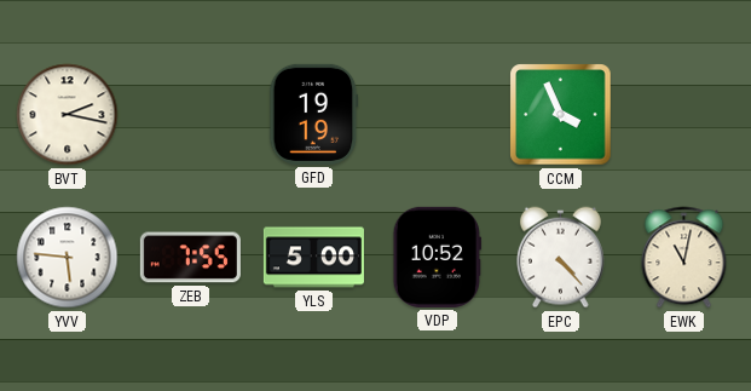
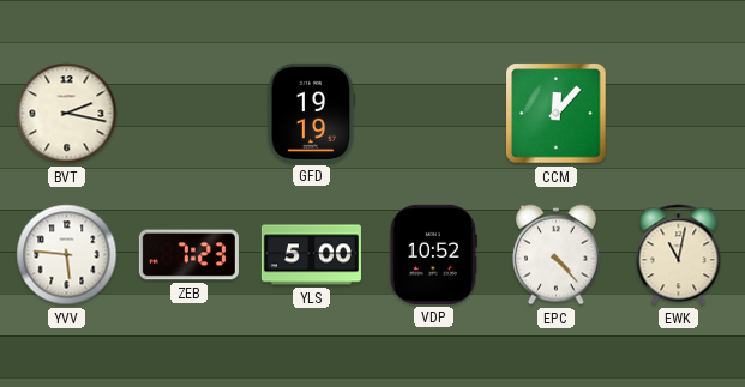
CCM: 3:56 -> 12:07
ZEB: 7:55 -> 7:23
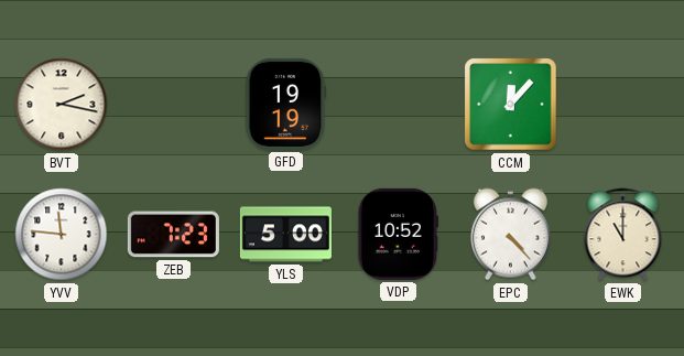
YVV: 5:46 -> 11:46
EWK: 11:02 -> 11:00
